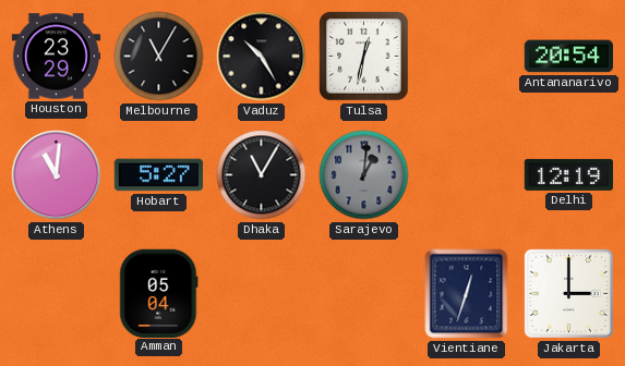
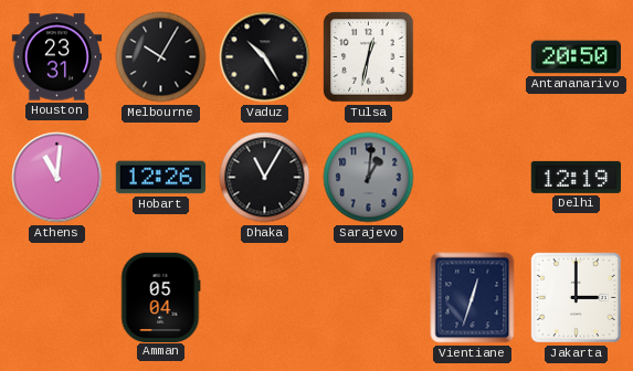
Houston: 23:29 -> 23:31
Melbourne: 11:05 -> 10:05
Antananarivo: 20:54 -> 20:50
Hobart: 5:27 -> 12:26
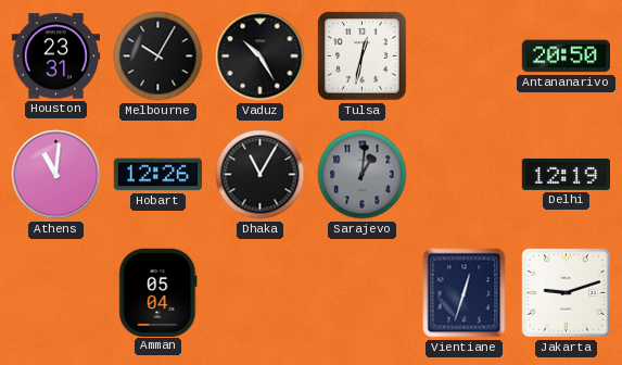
Jakarta: 3:00 -> 9:12
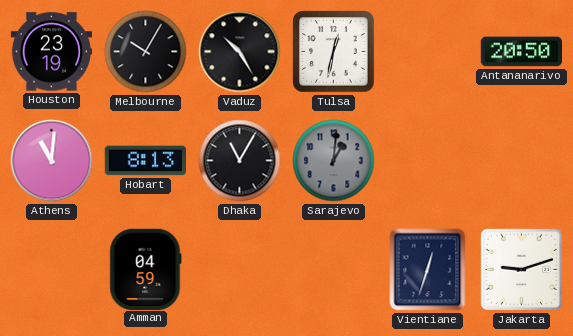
Houston: 23:31 -> 23:19
Hobart: 12:26 -> 8:13
Delhi: 12:19 -> none
Amman: 05:04 -> 04:59
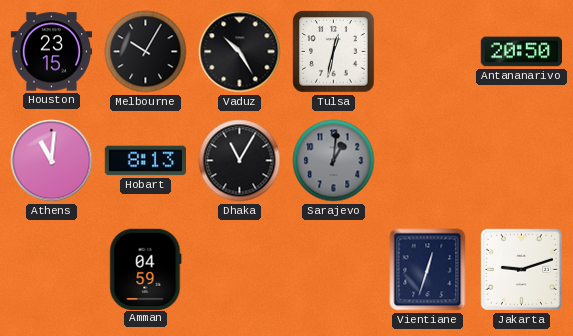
Houston: 23:19 -> 23:15
